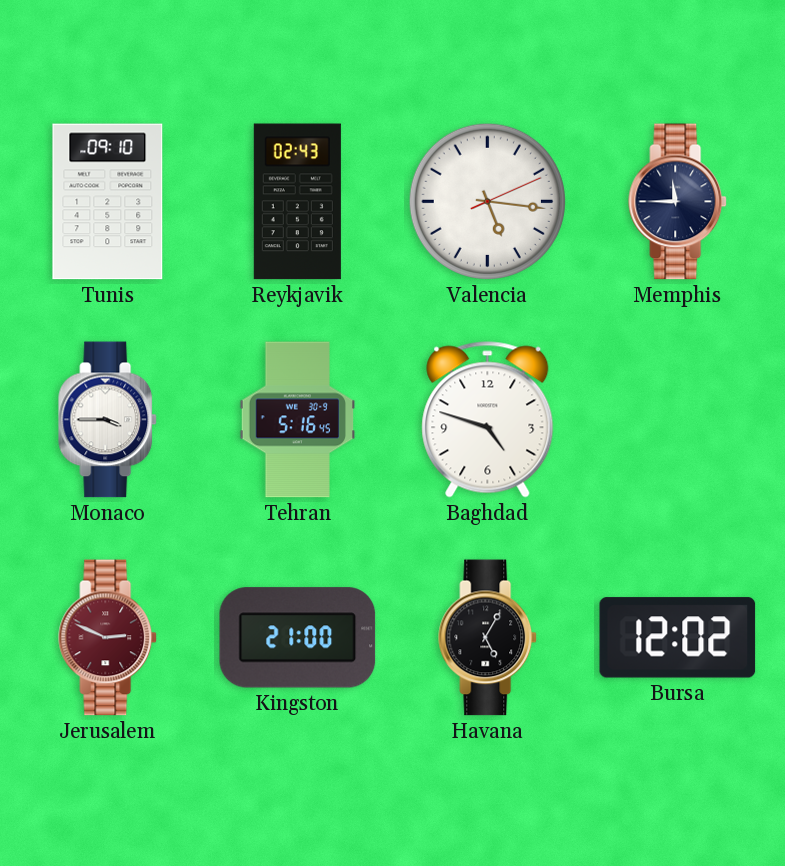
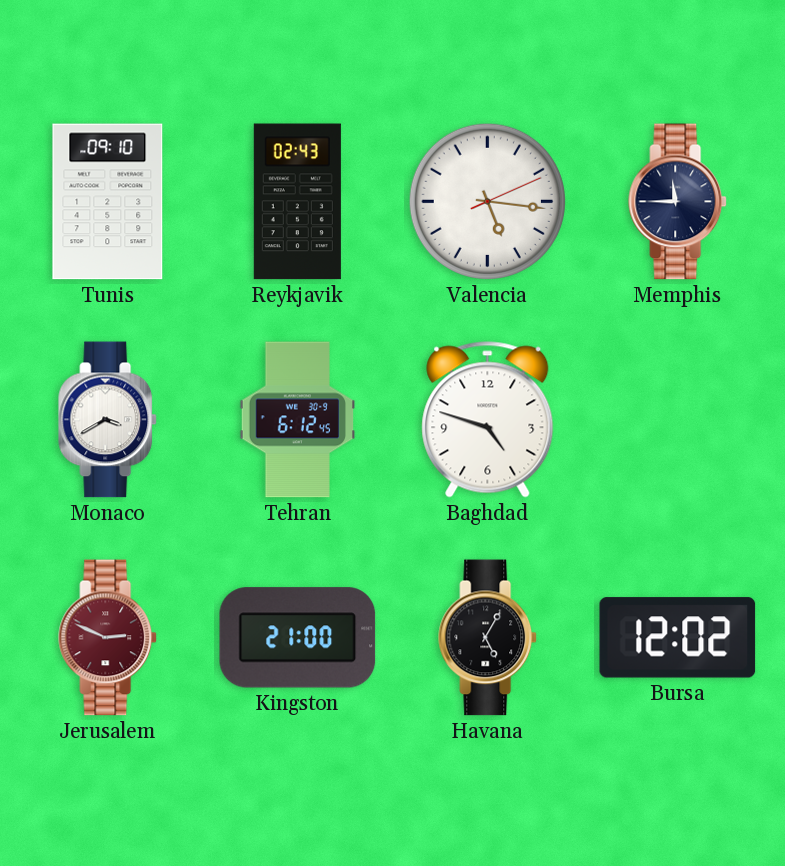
Monaco: 3:45 -> 3:40
Tehran: 5:16 -> 6:12
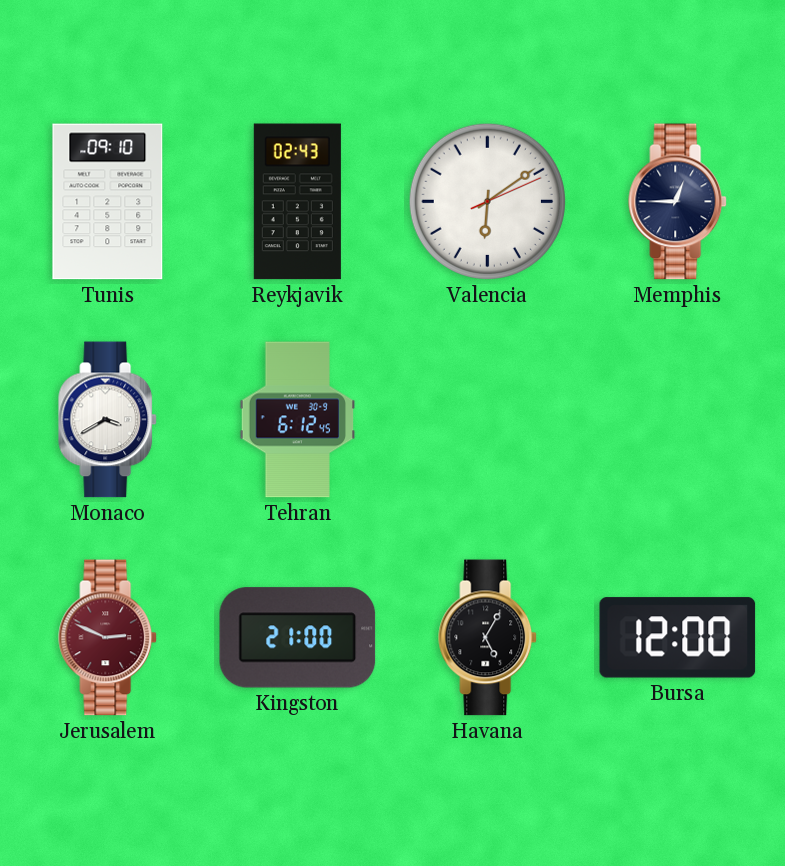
Valencia: 5:16 -> 6:09
Memphis: 11:45 -> 12:45
Baghdad: 4:48 -> none
Bursa: 12:02 -> 12:00
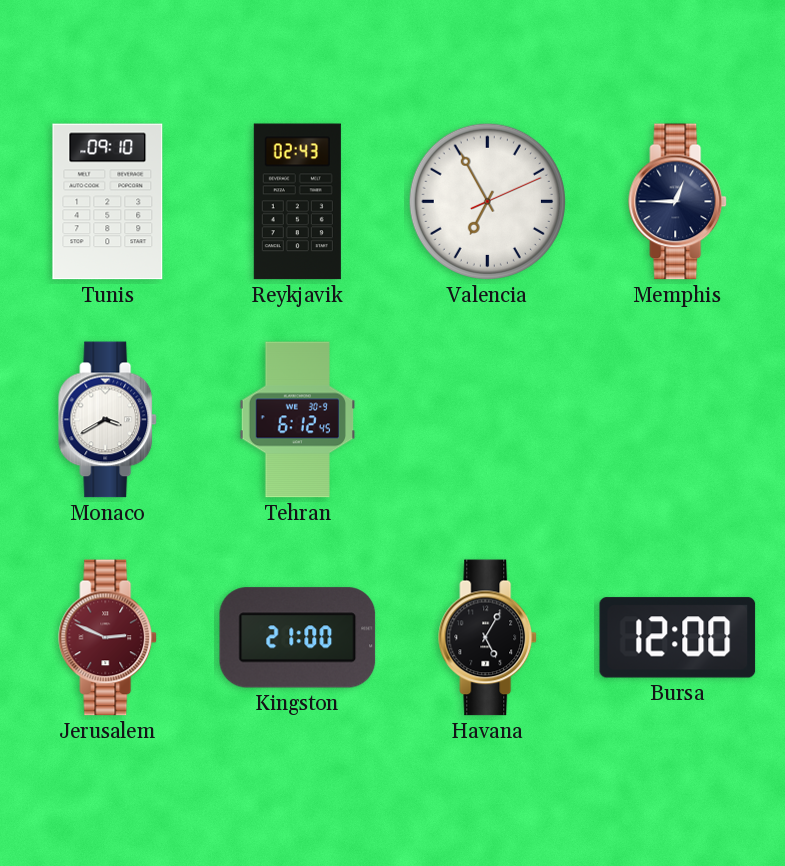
Valencia: 6:09 -> 6:55
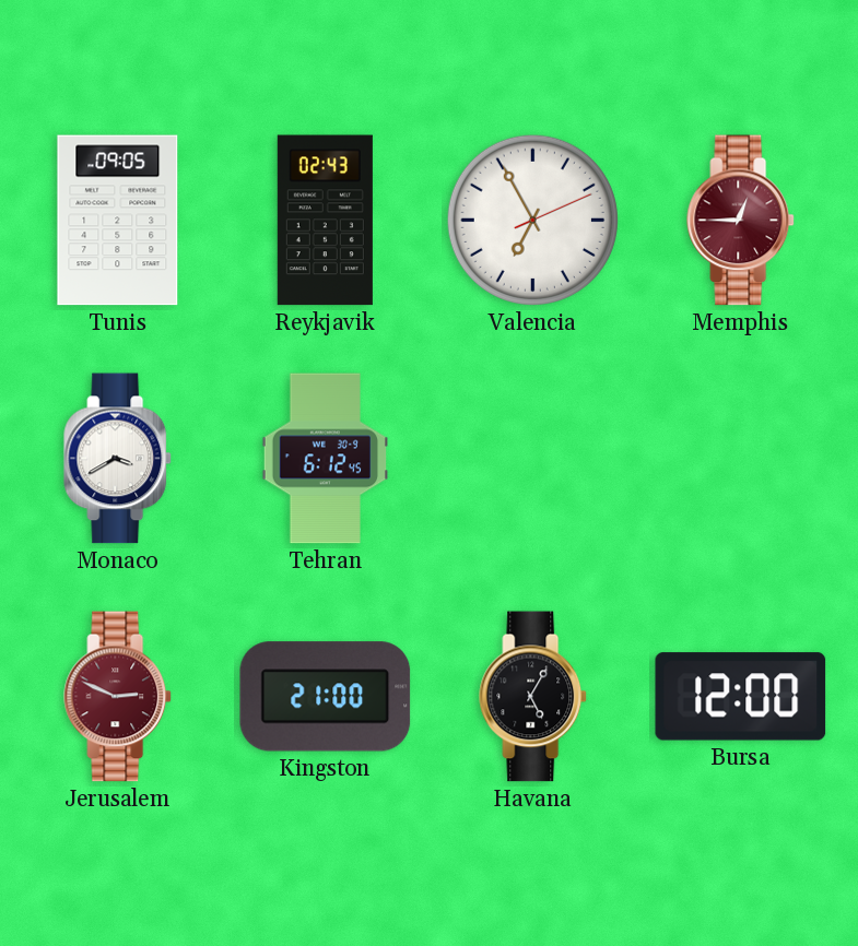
Tunis: 09:10 -> 09:05
Memphis dial: navy -> burgundy
